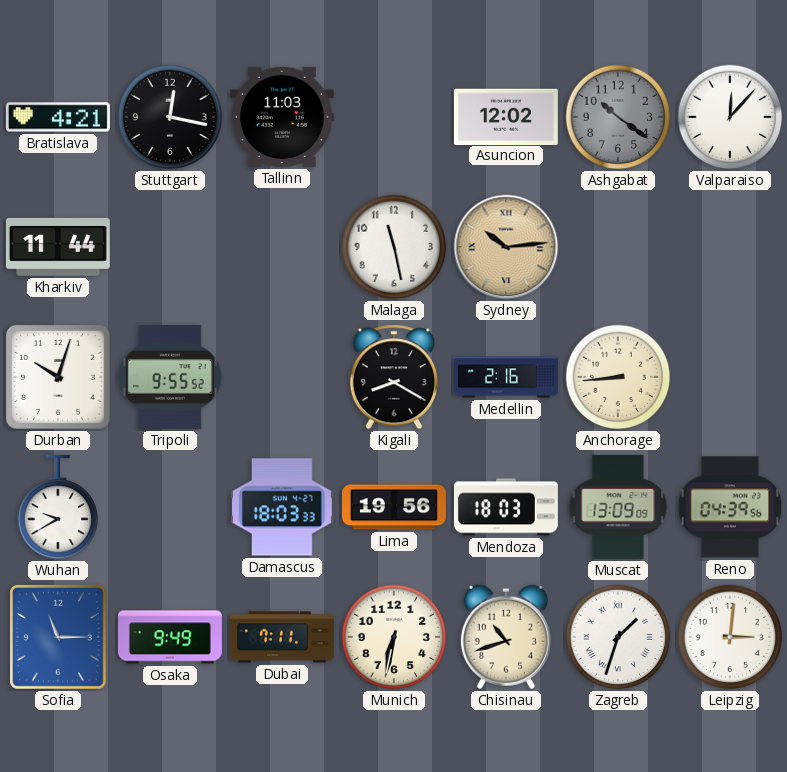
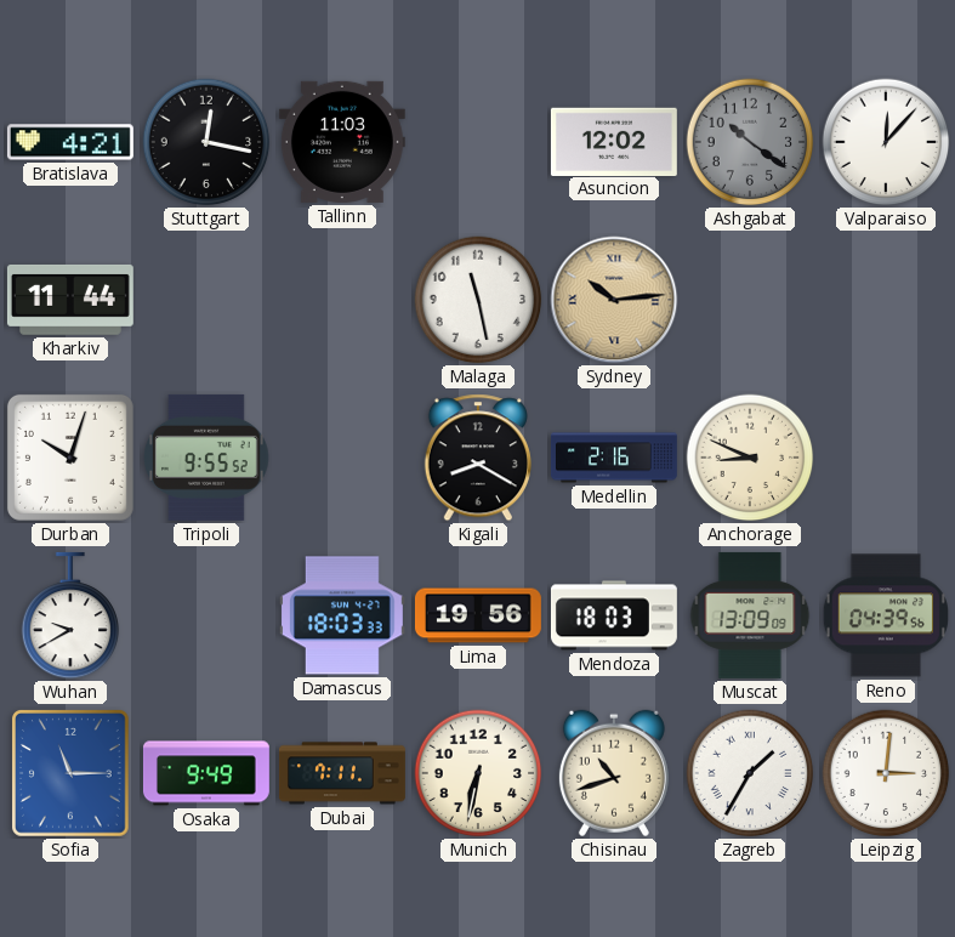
Anchorage: 8:44 -> 8:49
Zagreb: 1:33 -> 1:35
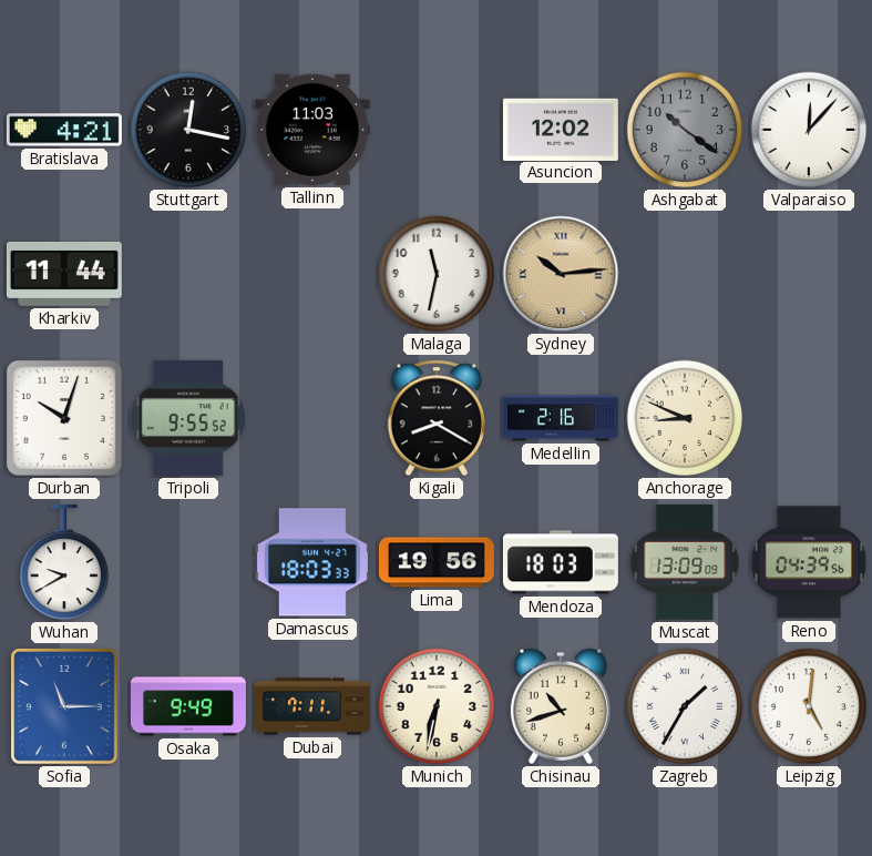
Malaga: 11:28 -> 11:32
Leipzig: 3:01 -> 5:01
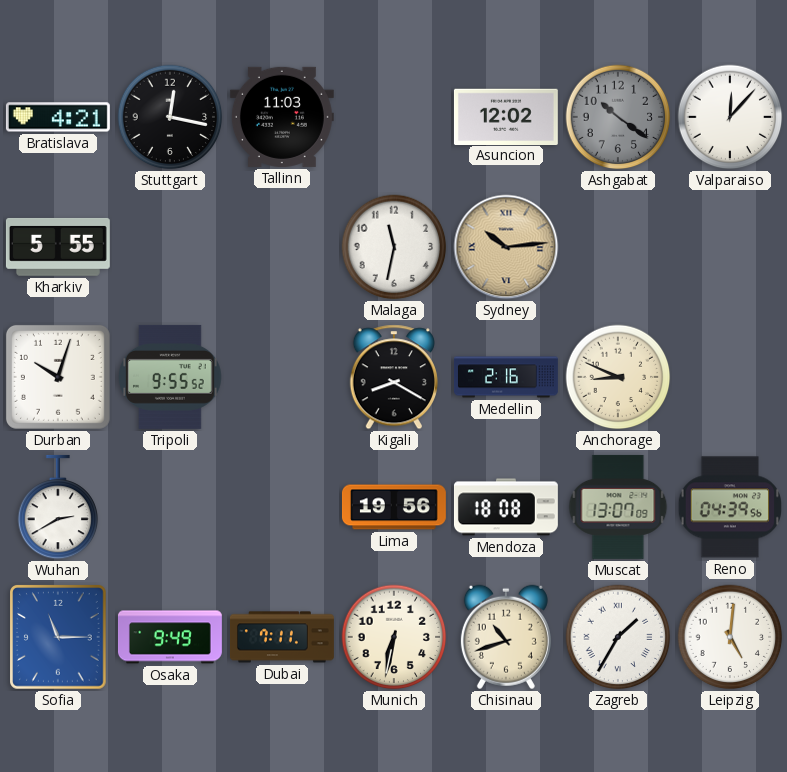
Kharkiv: 11:44 -> 5:55
Wuhan: 9:40 -> 2:40
Damascus: 18:03 -> none
Mendoza: 18:03 -> 18:08
Muscat: 13:09 -> 13:07
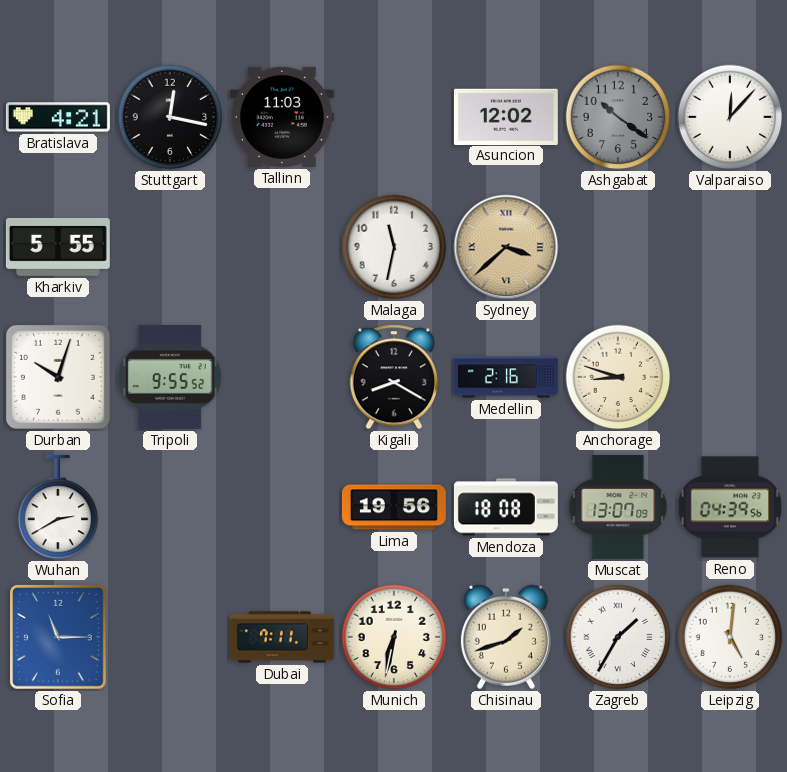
Sydney: 10:14 -> 3:38
Anchorage: 8:49 -> 8:48
Osaka: 9:49 -> none
Chisinau: 10:42 -> 1:42
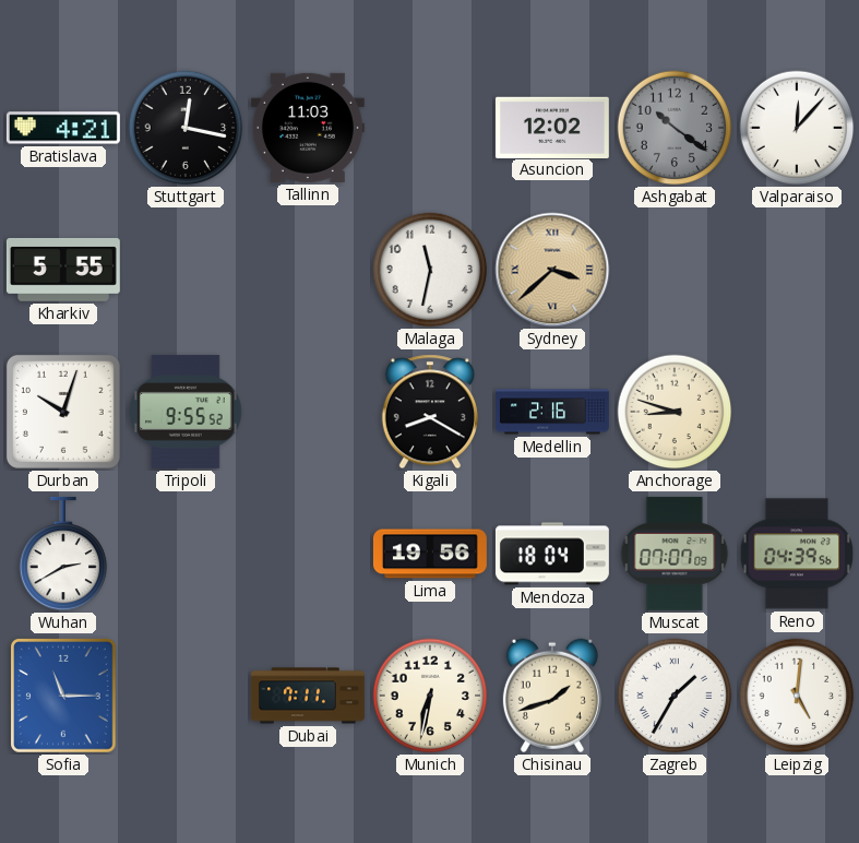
Mendoza: 18:08 -> 18:04
Muscat: 13:07 -> 07:07
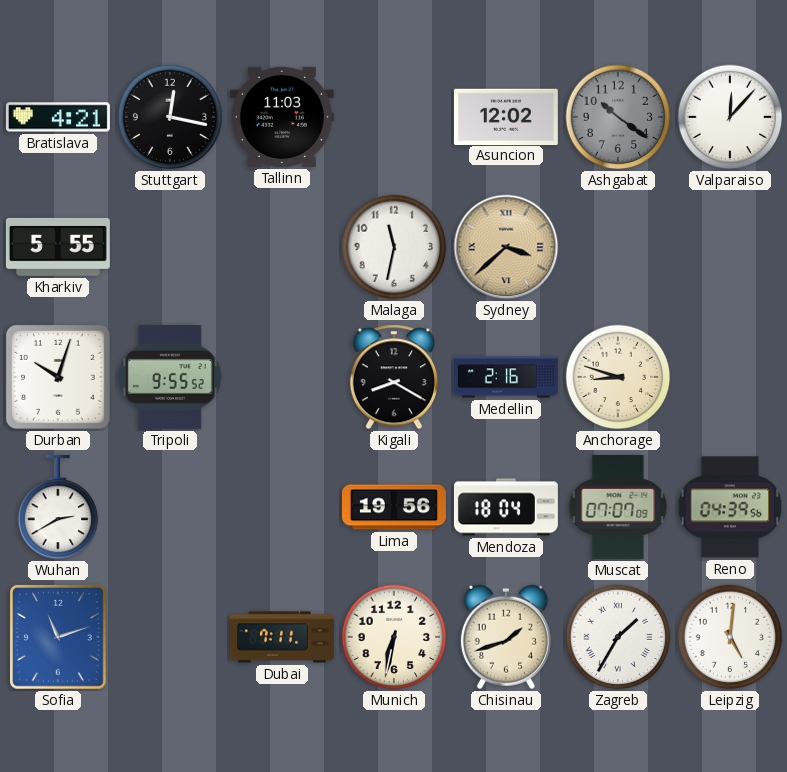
Sofia: 11:15 -> 11:12
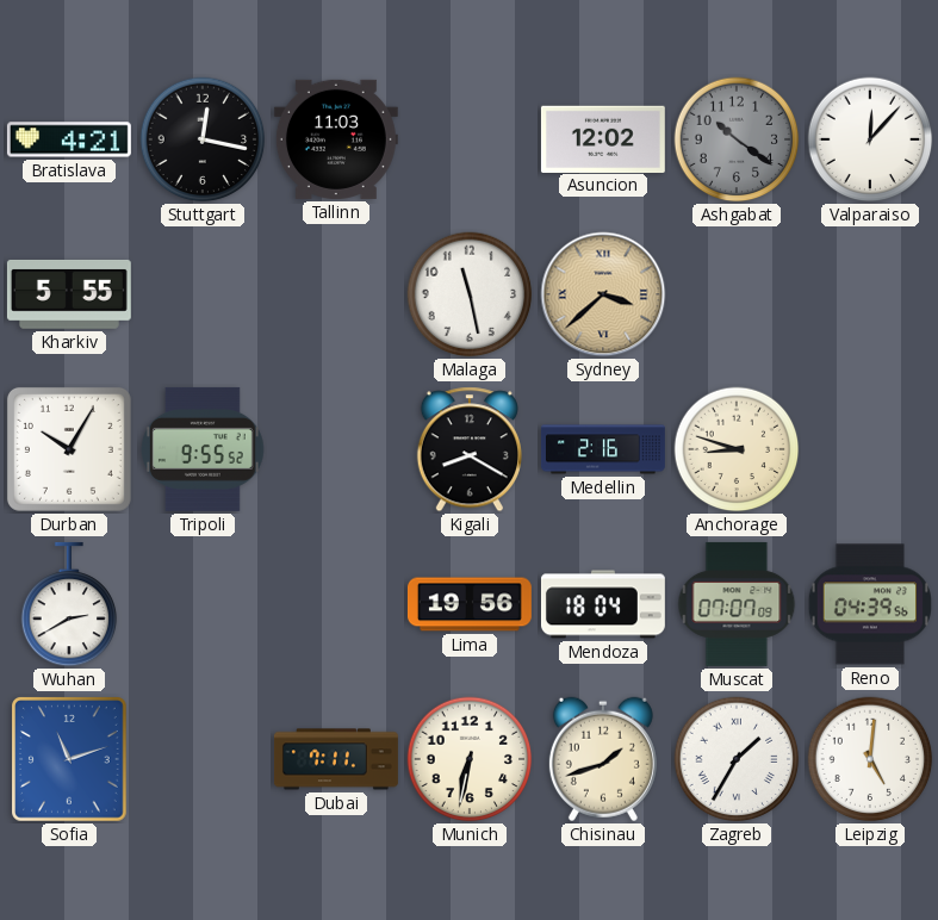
Malaga: 11:32 -> 11:28
Durban: 10:03 -> 10:05
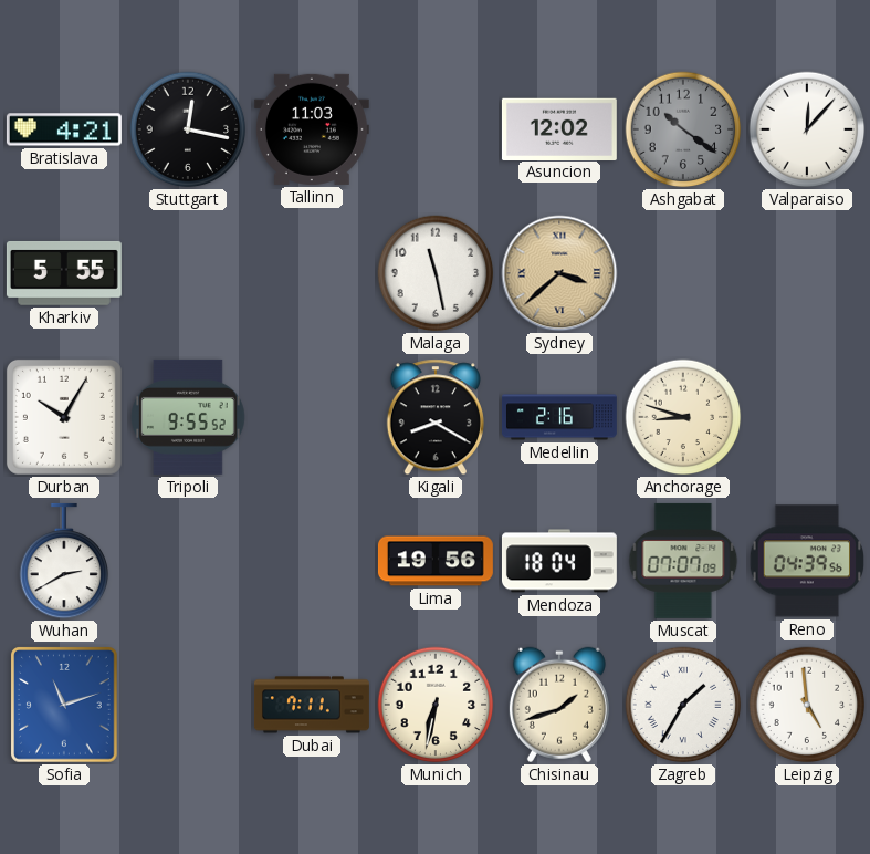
Leipzig: 5:01 -> 4:59
